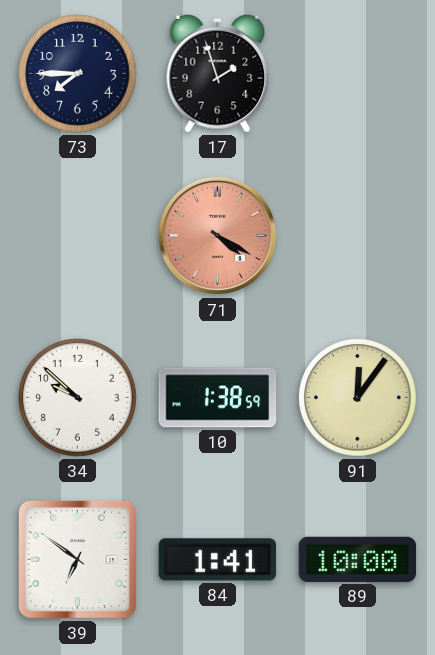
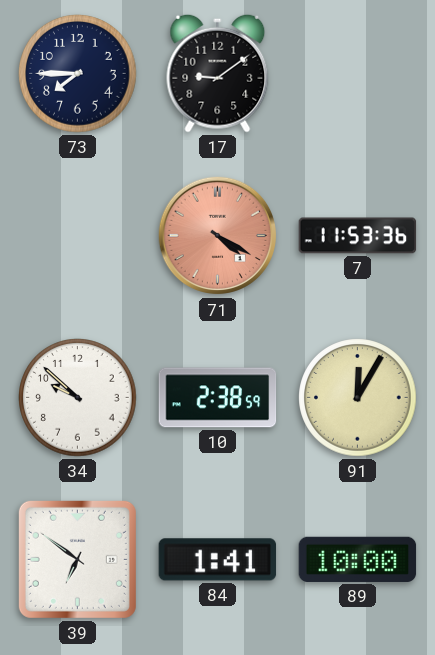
17: 1:57 -> 9:09
7: none -> 11:53
10: 1:38 -> 2:38
91: 12:06 -> 12:05
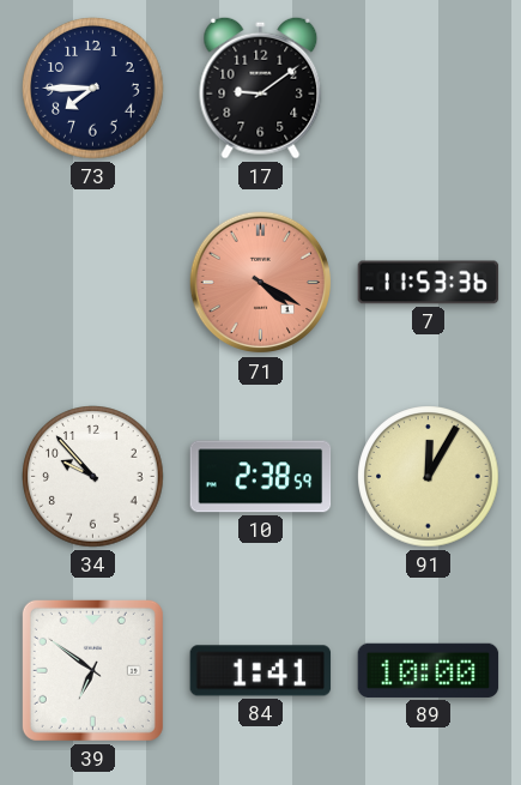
34: 9:52 -> 9:53
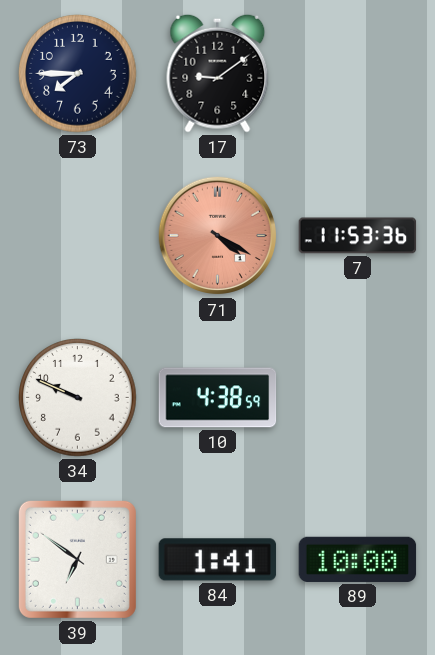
34: 9:53 -> 9:49
10: 2:38 -> 4:38
91: 12:05 -> none
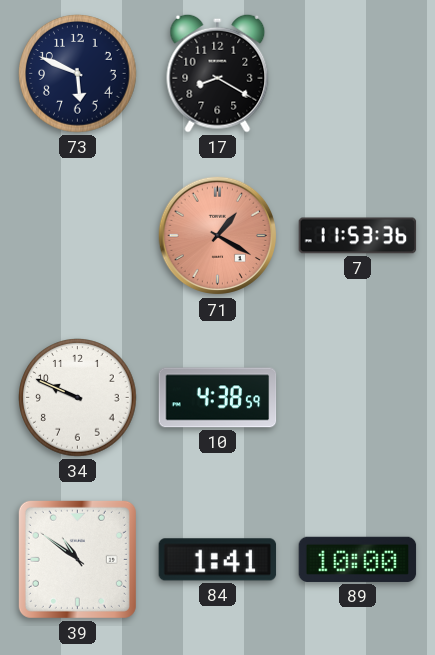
73: 7:45 -> 5:49
17: 9:09 -> 8:20
71: 4:20 -> 1:20
39: 6:51 -> 10:51
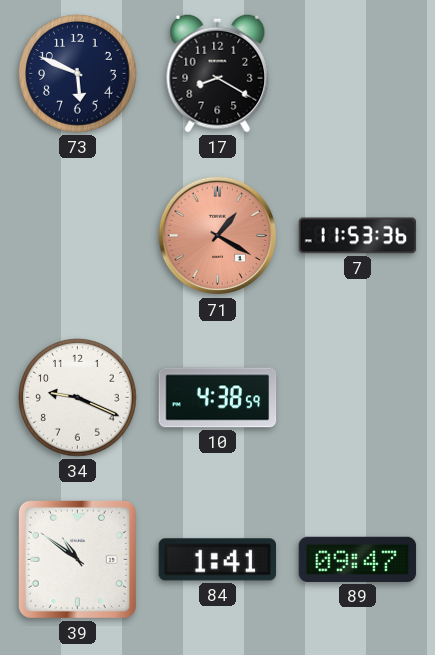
34: 9:49 -> 9:19
89: 10:00 -> 09:47
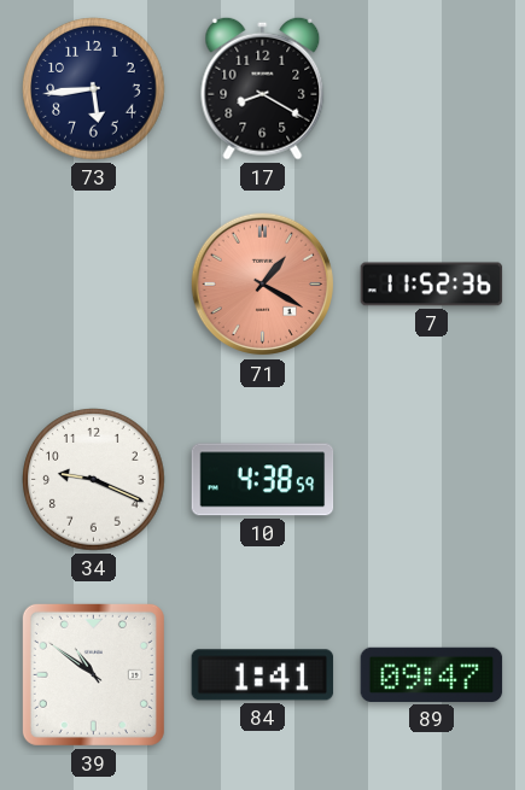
73: 5:49 -> 5:44
7: 11:53 -> 11:52
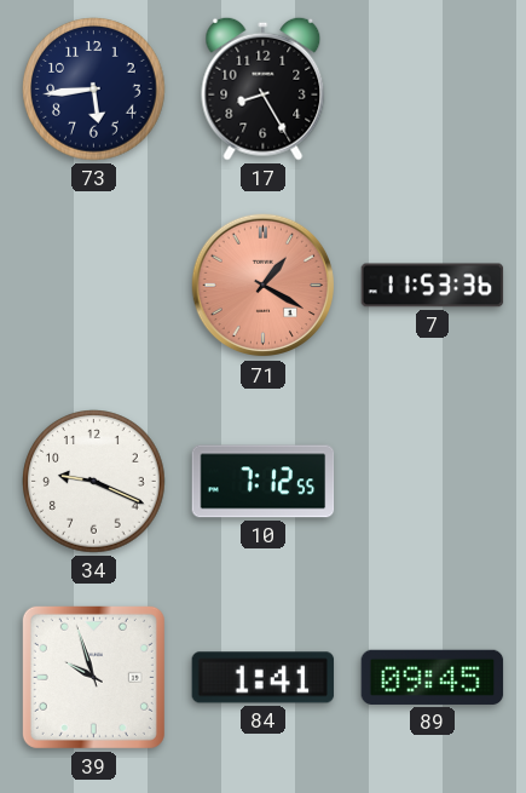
17: 8:20 -> 8:25
7: 11:52 -> 11:53
10: 4:38 -> 7:12
39: 10:51 -> 9:57
89: 09:47 -> 09:45
